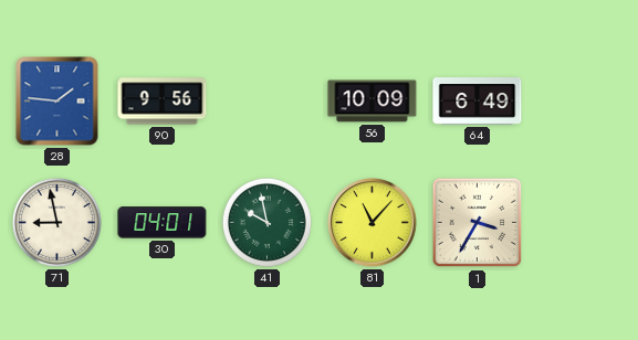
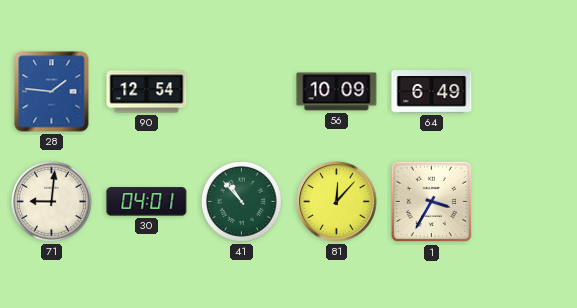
90: 9:56 -> 12:54
71: 8:58 -> 9:01
41: 9:58 -> 10:53
81: 11:07 -> 12:07
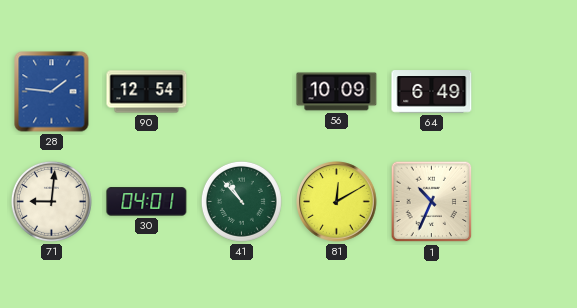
81: 12:07 -> 12:10
1: 3:35 -> 10:34
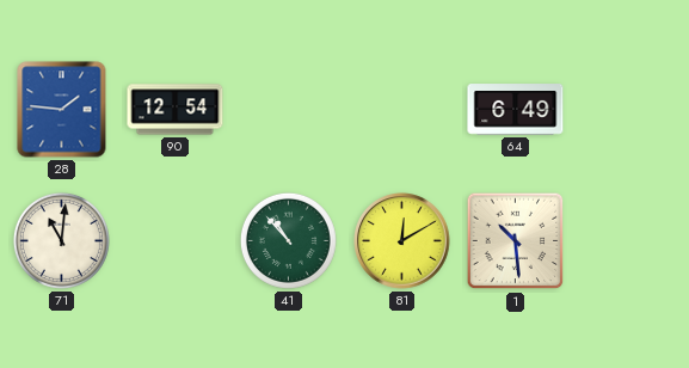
56: 10:09 -> none
71: 9:01 -> 11:01
30: 04:01 -> none
1: 10:34 -> 10:29
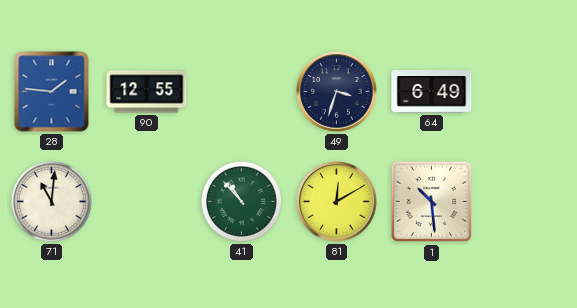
90: 12:54 -> 12:55
49: none -> 3:33
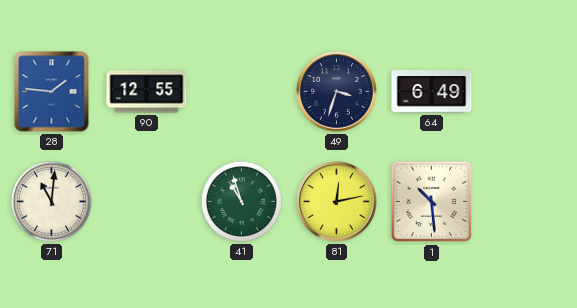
41: 10:53 -> 10:57
81: 12:10 -> 12:13
